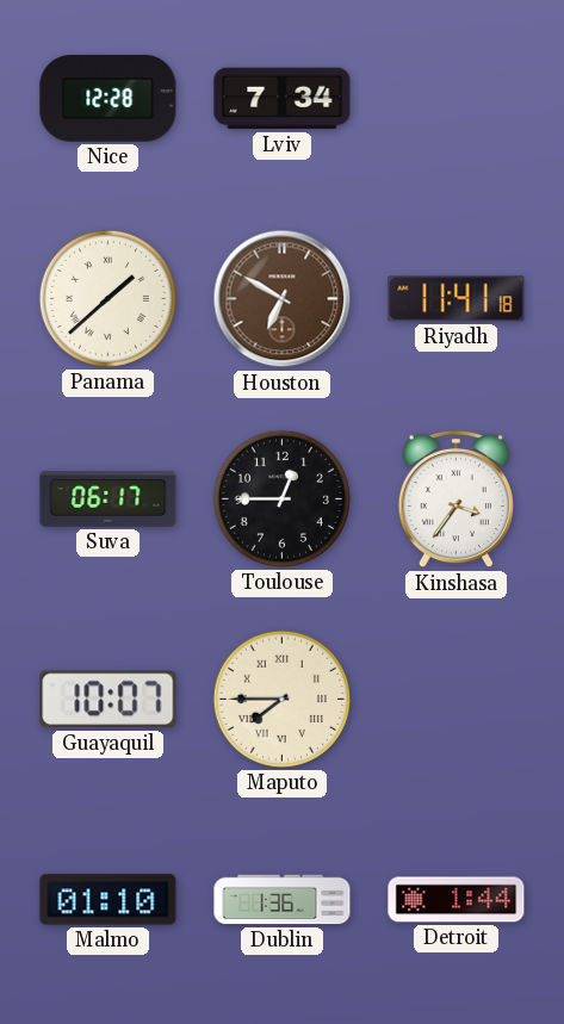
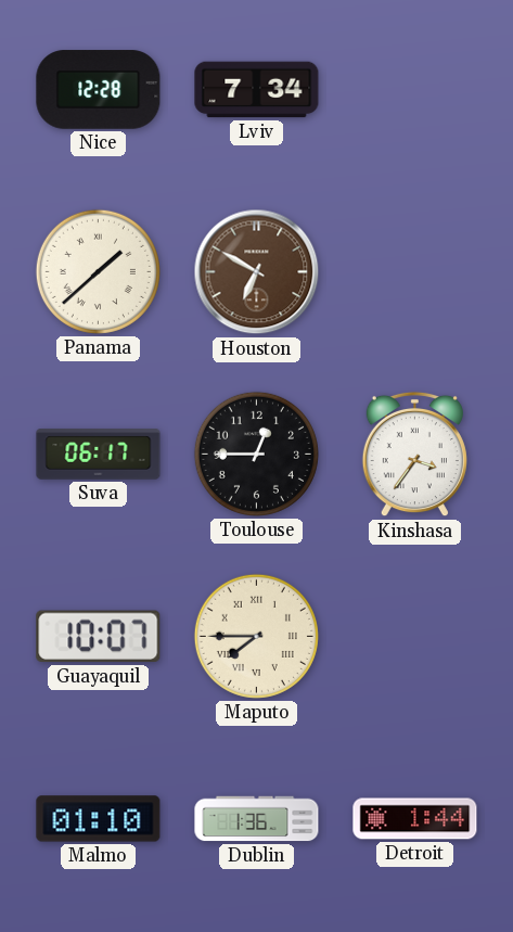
Riyadh: 11:41 -> none
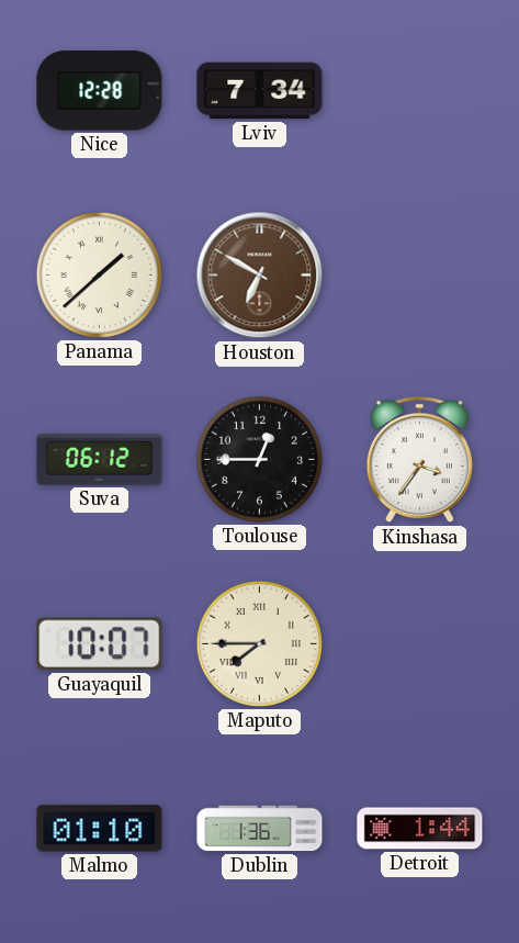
Suva: 06:17 -> 06:12
